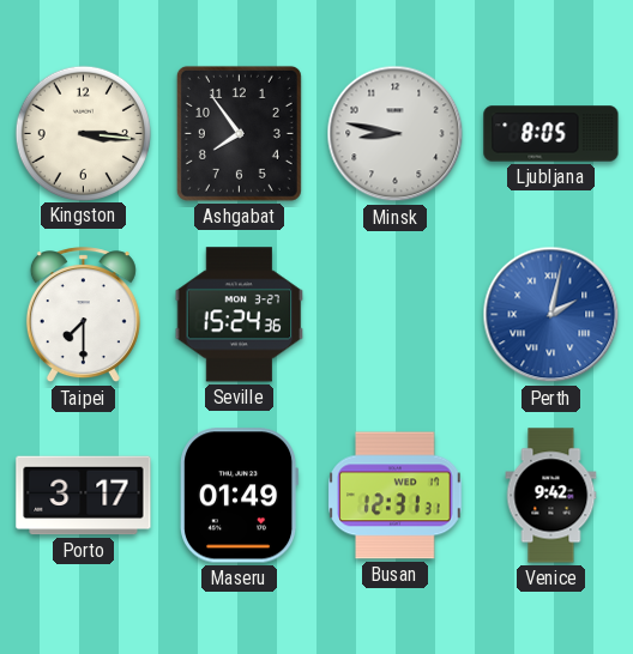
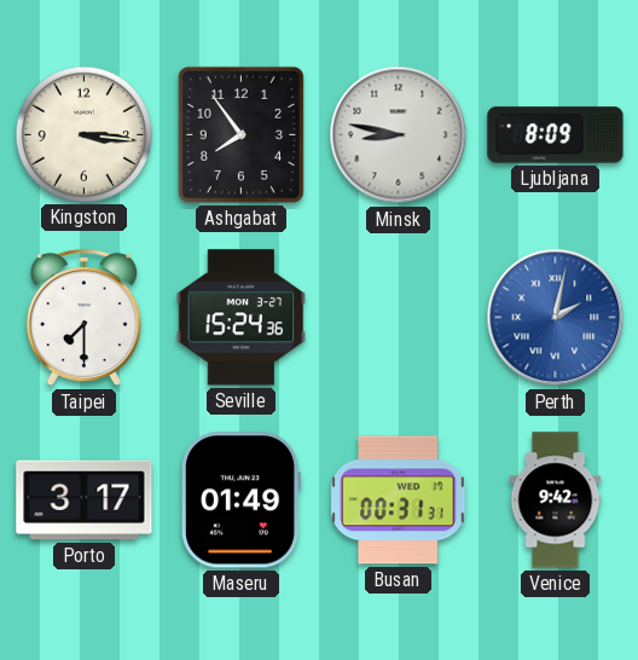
Ljubljana: 8:05 -> 8:09
Busan: 12:31 -> 00:31
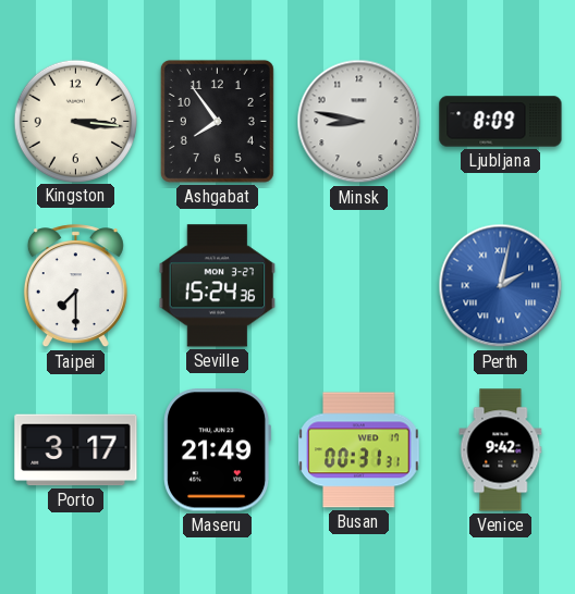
Maseru: 01:49 -> 21:49
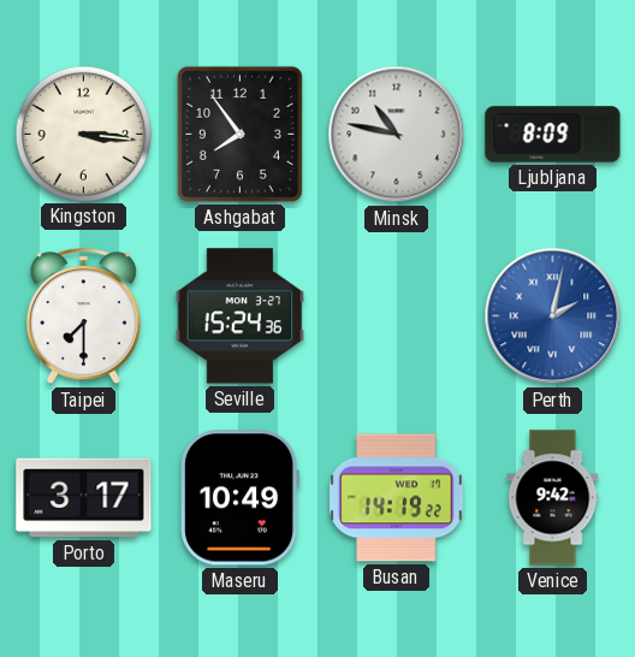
Minsk: 8:47 -> 10:47
Maseru: 21:49 -> 10:49
Busan: 00:31 -> 14:19
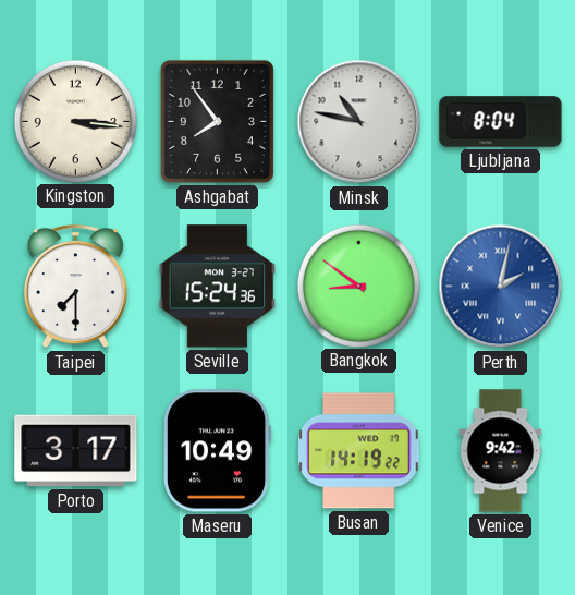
Ljubljana: 8:09 -> 8:04
Bangkok: none -> 8:51
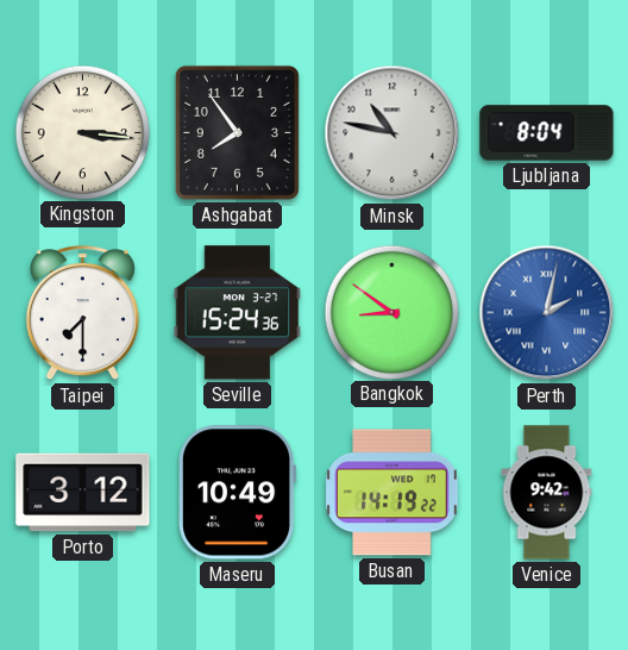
Porto: 3:17 -> 3:12
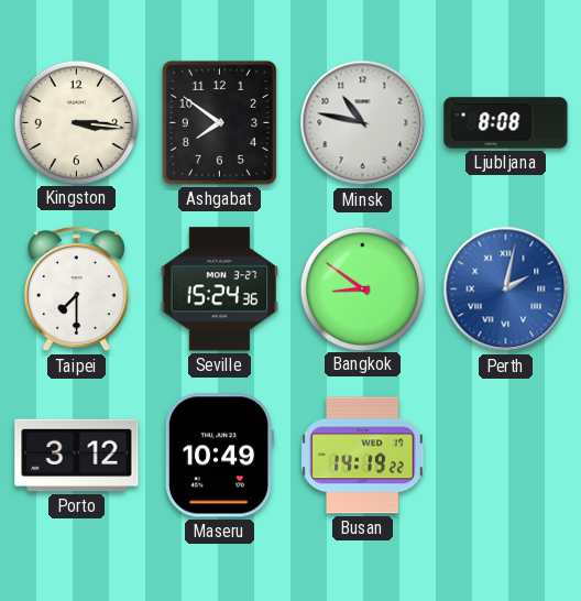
Ashgabat: 7:54 -> 7:51
Ljubljana: 8:04 -> 8:08
Venice: 9:42 -> none
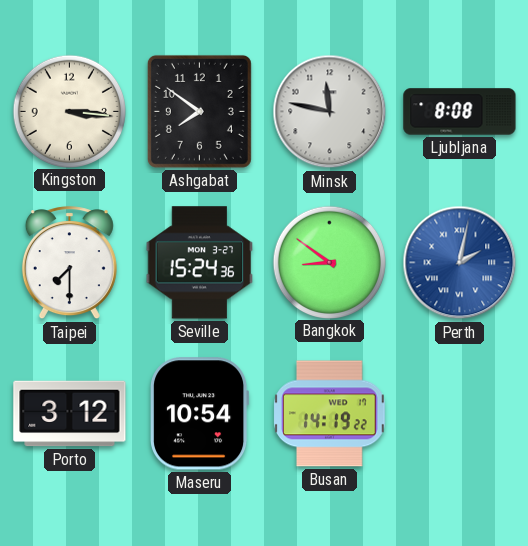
Minsk: 10:47 -> 11:47
Maseru: 10:49 -> 10:54
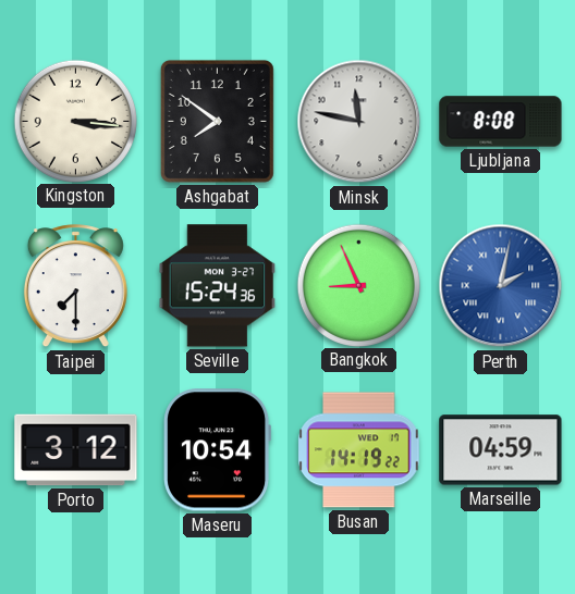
Bangkok: 8:51 -> 8:56
Marseille: none -> 04:59
